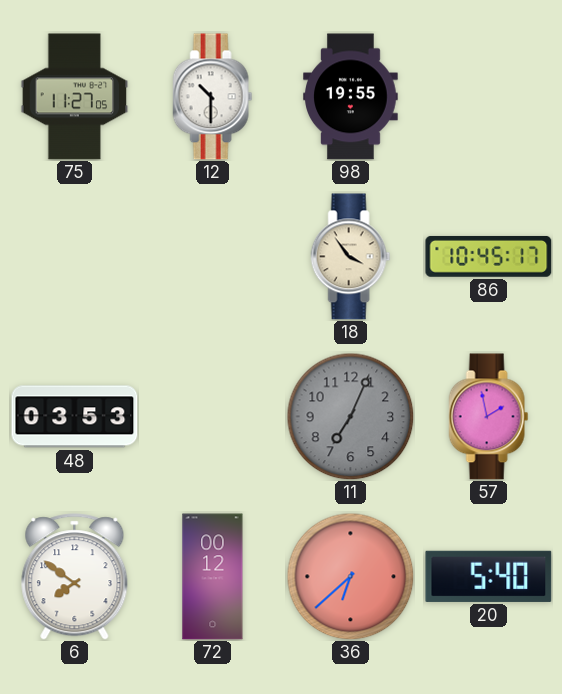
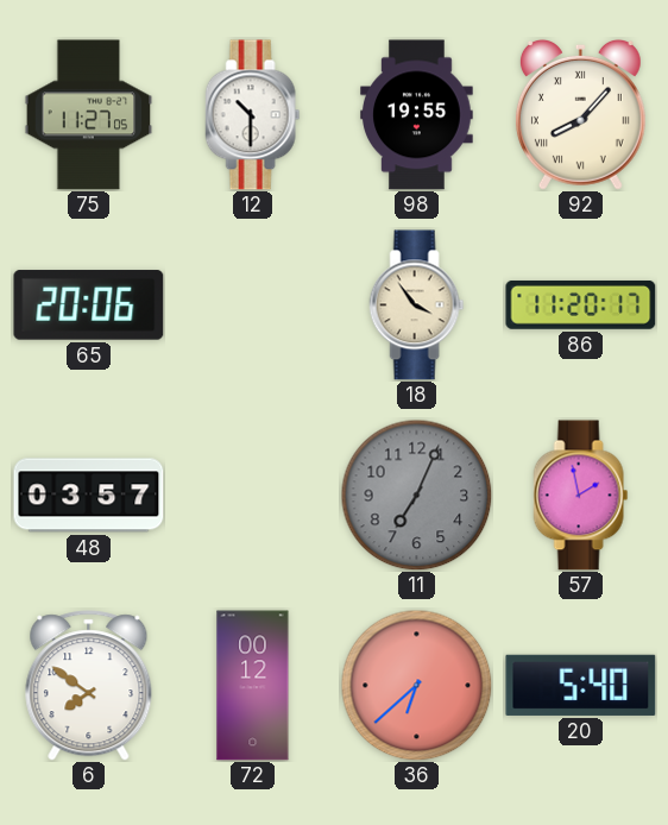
92: none -> 8:07
65: none -> 20:06
86: 10:45 -> 11:20
48: 03:53 -> 03:57
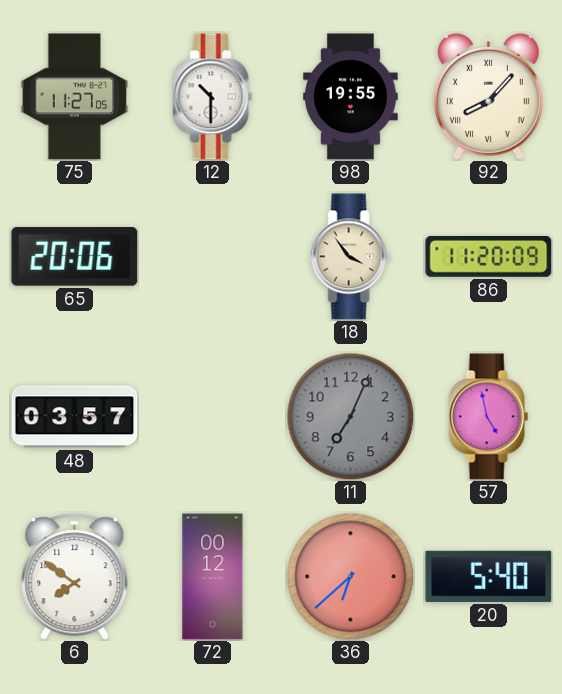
86: 11:20:17 -> 11:20:09
57: 1:58 -> 4:58
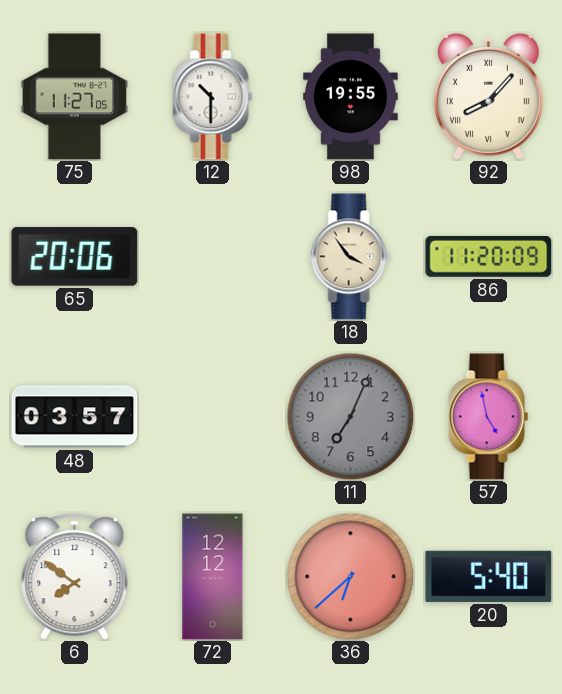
72: 00:12 -> 12:12
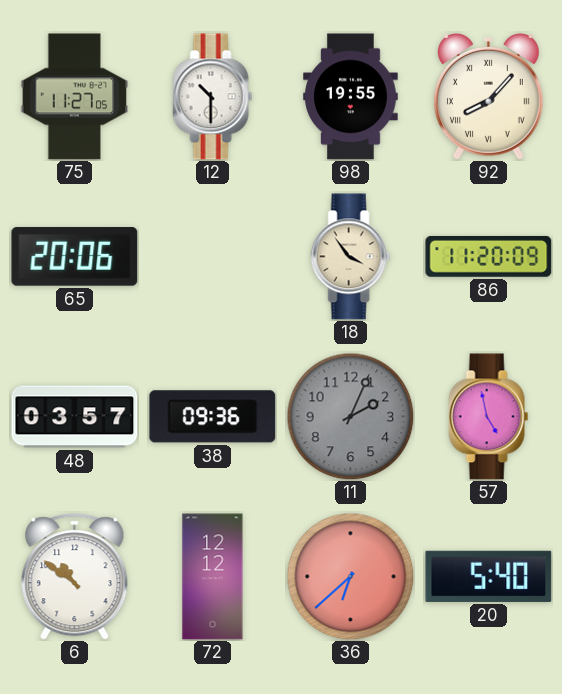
38: none -> 09:36
11: 7:04 -> 2:04
6: 7:51 -> 10:51
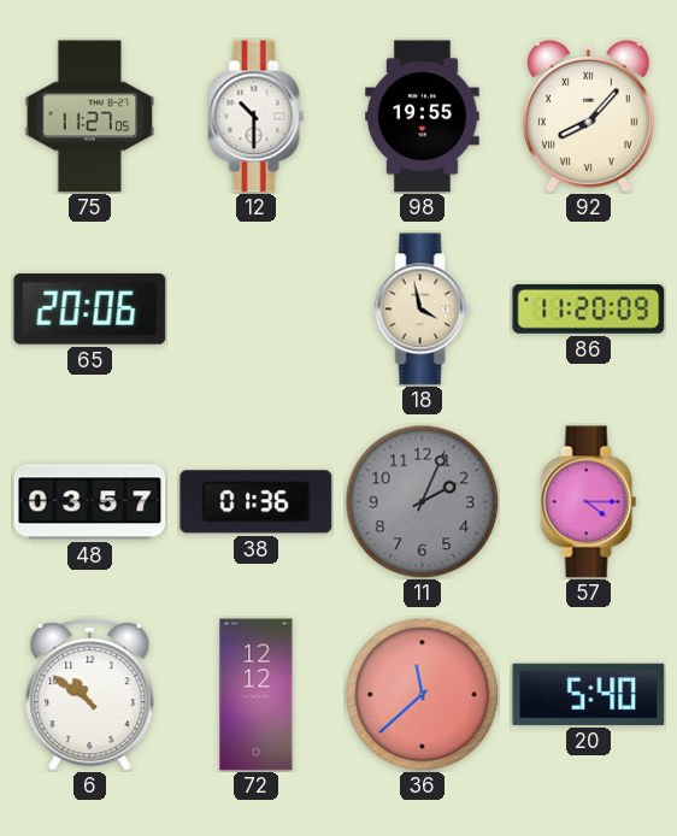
18: 3:54 -> 3:58
38: 09:36 -> 01:36
57: 4:58 -> 4:15
36: 6:38 -> 11:38
